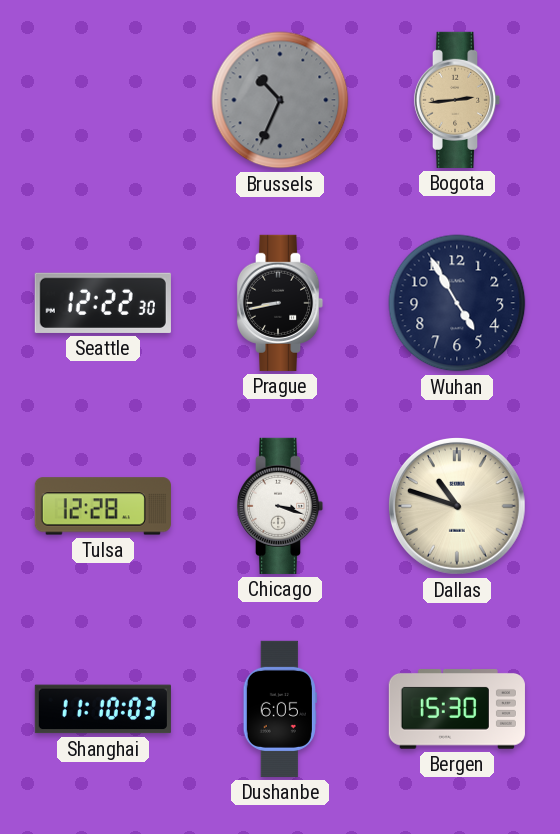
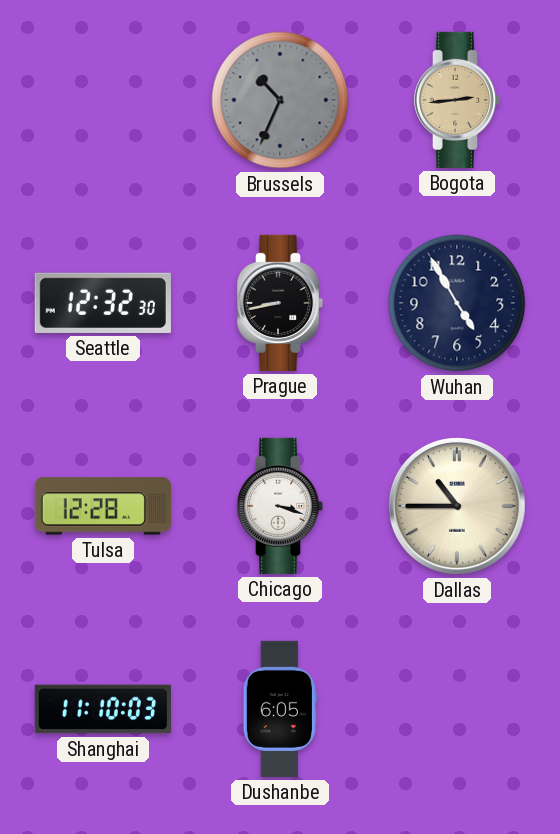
Seattle: 12:22 -> 12:32
Dallas: 10:48 -> 10:45
Bergen: 15:30 -> none
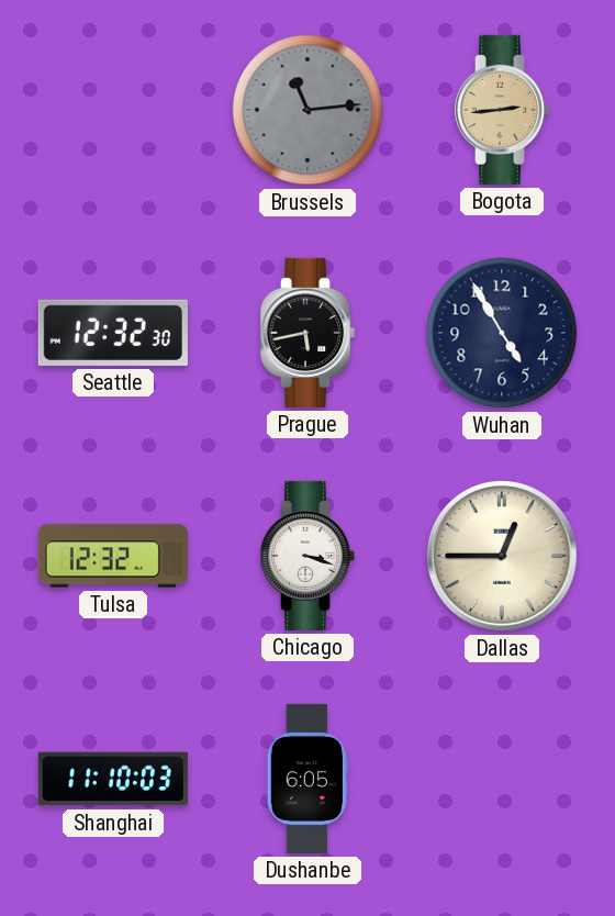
Brussels: 10:34 -> 11:14
Prague: 8:43 -> 5:43
Tulsa: 12:28 -> 12:32
Dallas: 10:45 -> 12:45
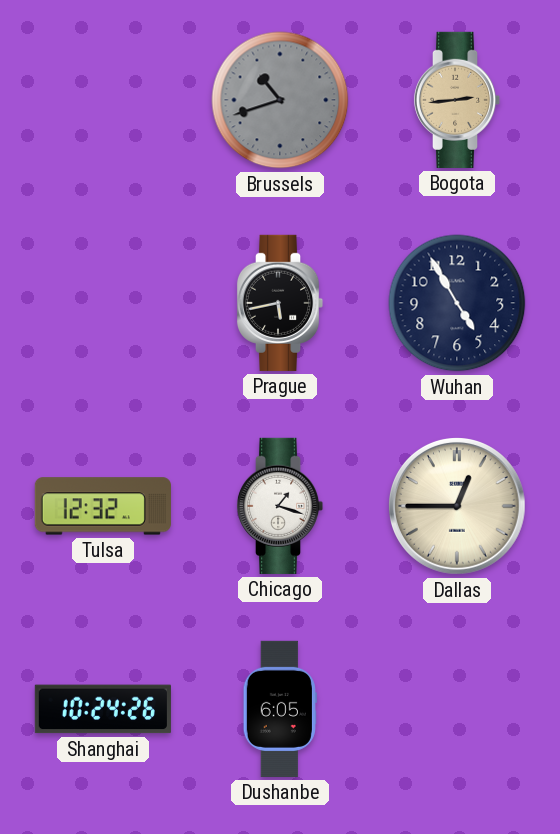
Brussels: 11:14 -> 10:42
Seattle: 12:32 -> none
Chicago: 3:18 -> 1:18
Shanghai: 11:10 -> 10:24
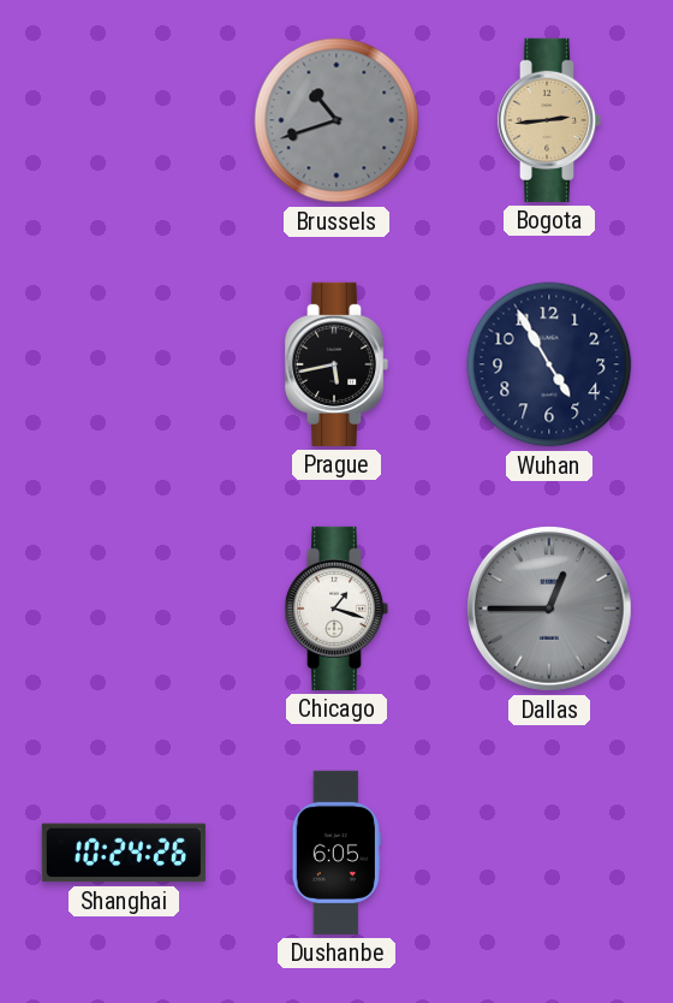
Tulsa: 12:32 -> none
Dallas dial: cream -> grey
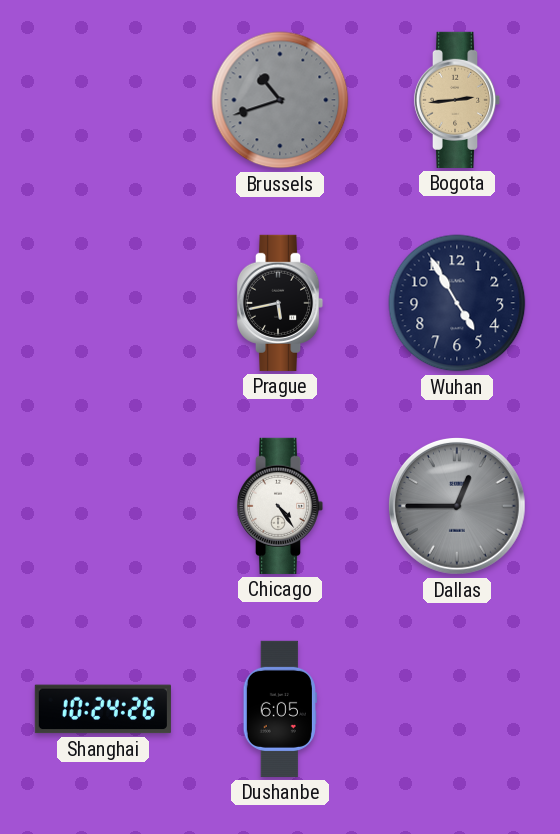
Chicago: 1:18 -> 4:24
